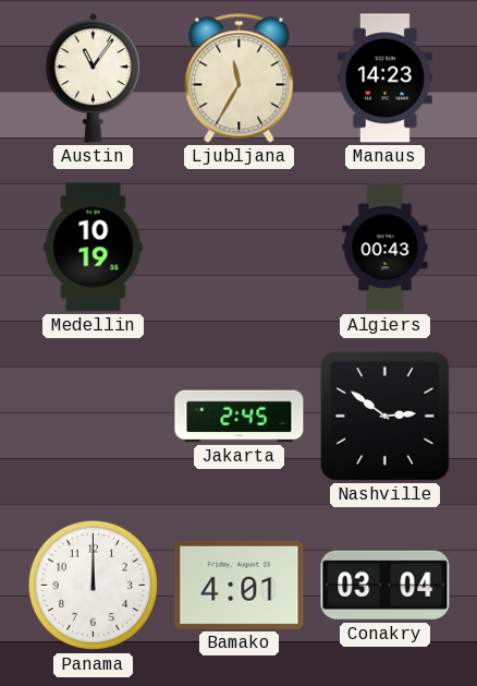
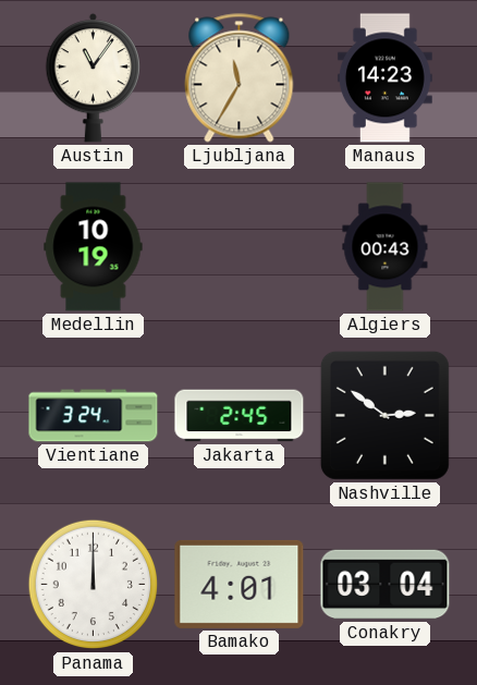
Vientiane: none -> 3:24
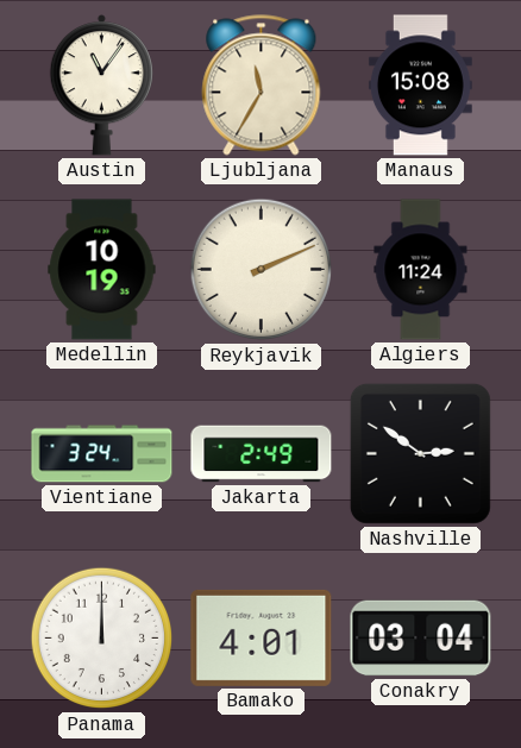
Manaus: 14:23 -> 15:08
Reykjavik: none -> 2:11
Algiers: 00:43 -> 11:24
Jakarta: 2:45 -> 2:49
